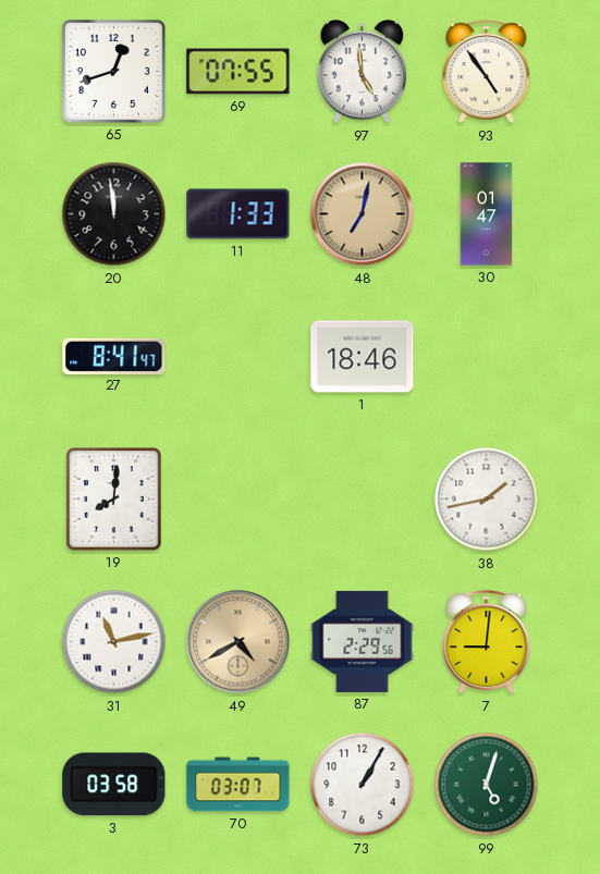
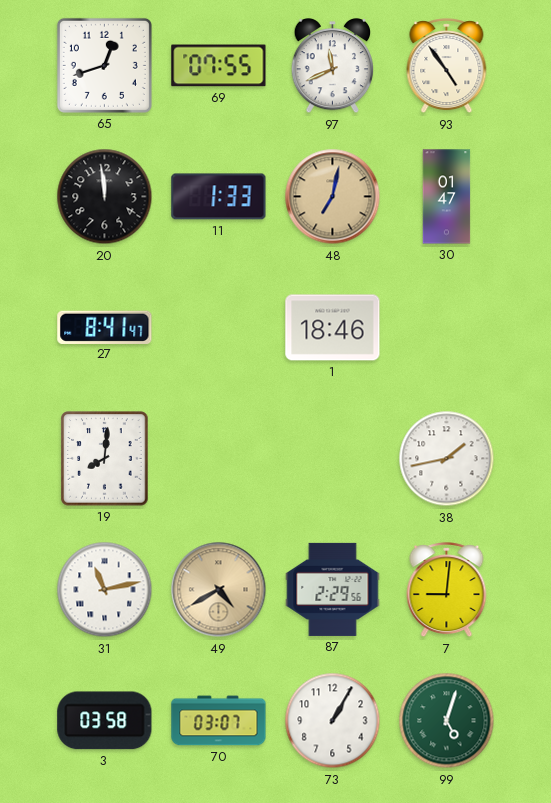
97: 4:59 -> 11:41
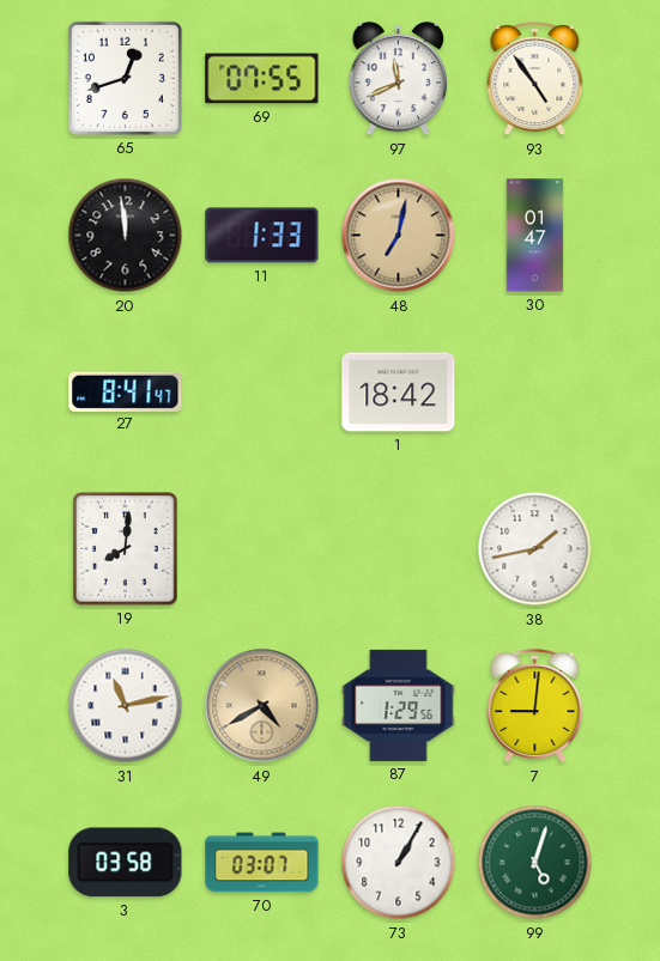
1: 18:46 -> 18:42
87: 2:29 -> 1:29
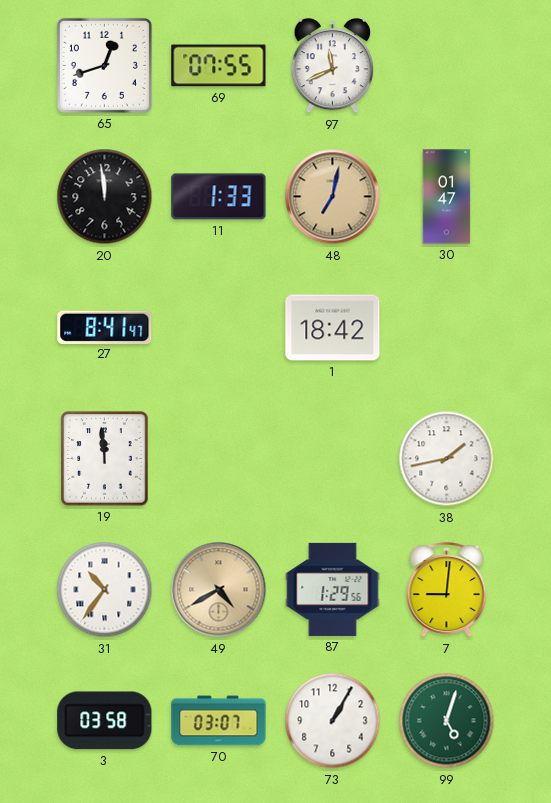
93: 4:54 -> none
19: 8:01 -> 11:59
31: 11:13 -> 10:36
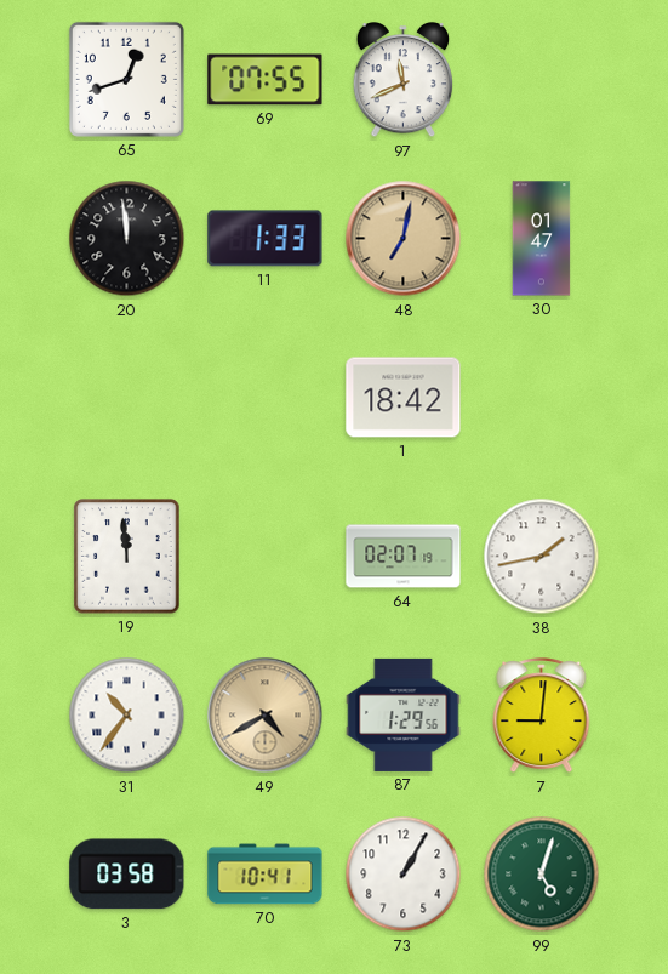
27: 8:41 -> none
64: none -> 02:07
70: 03:07 -> 10:41
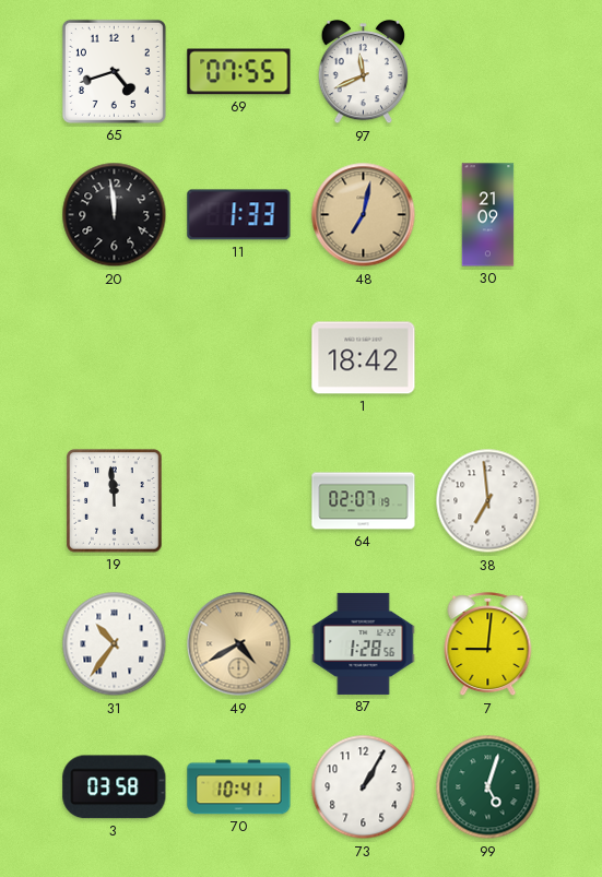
65: 12:42 -> 4:42
30: 01:47 -> 21:09
38: 1:43 -> 6:59
87: 1:29 -> 1:28
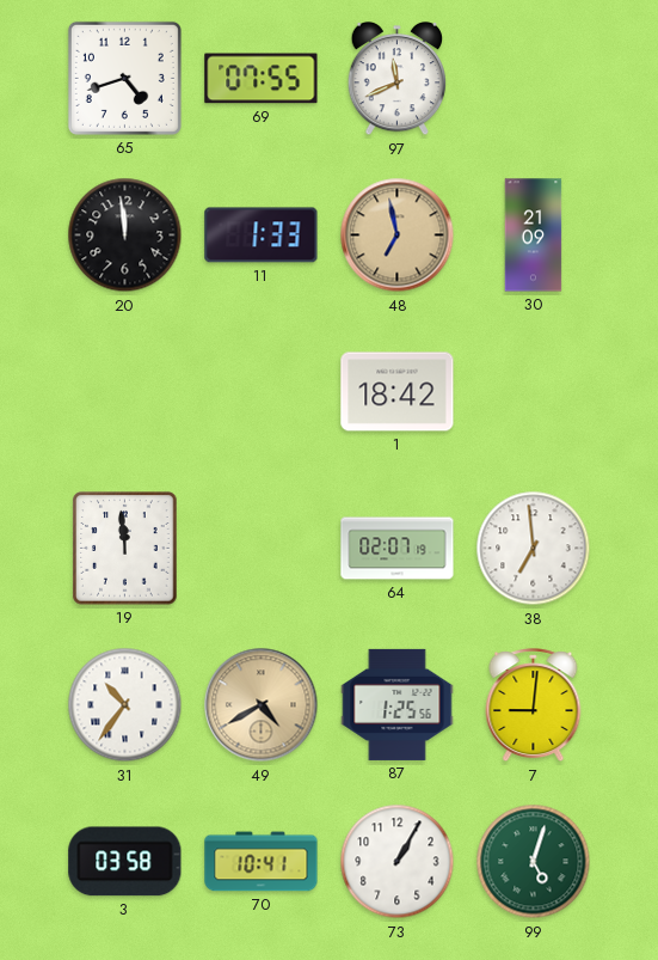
48: 7:02 -> 6:58
87: 1:28 -> 1:25
